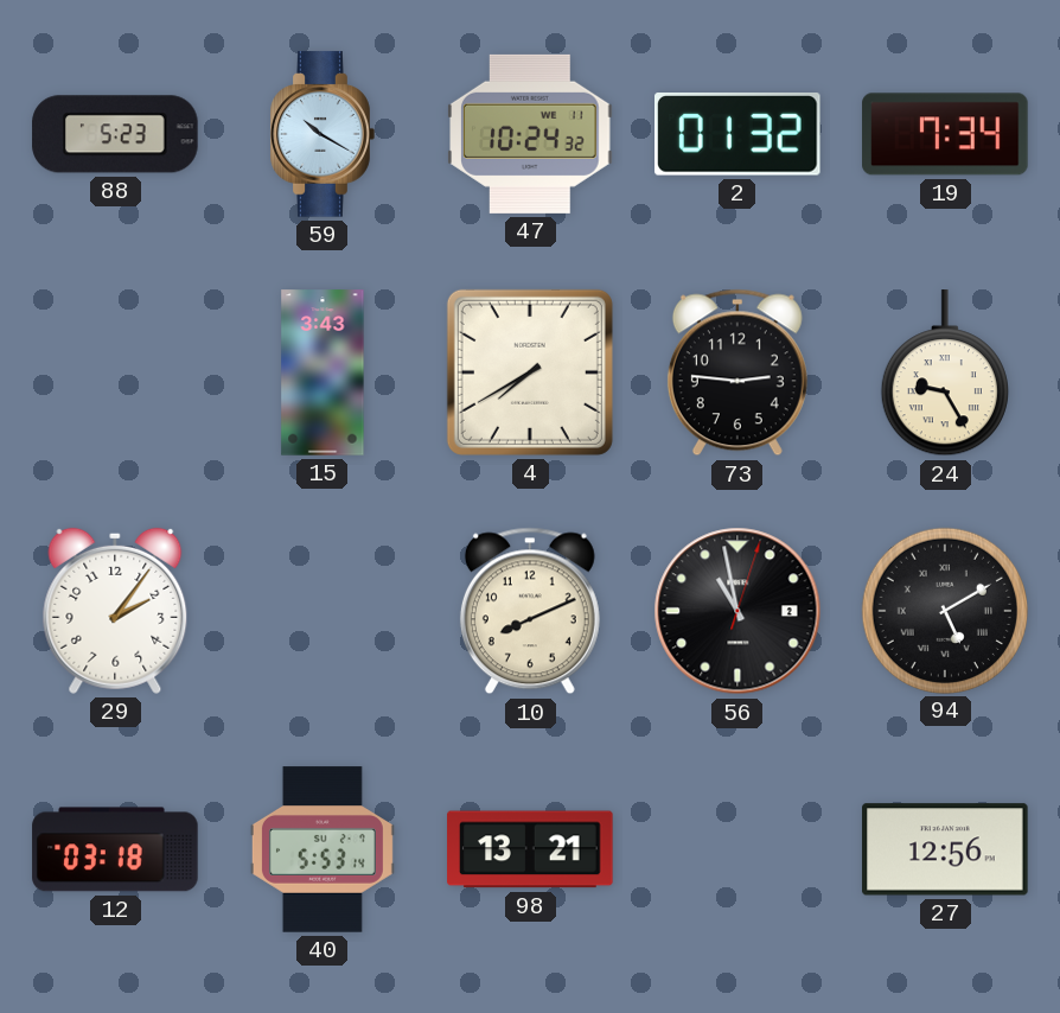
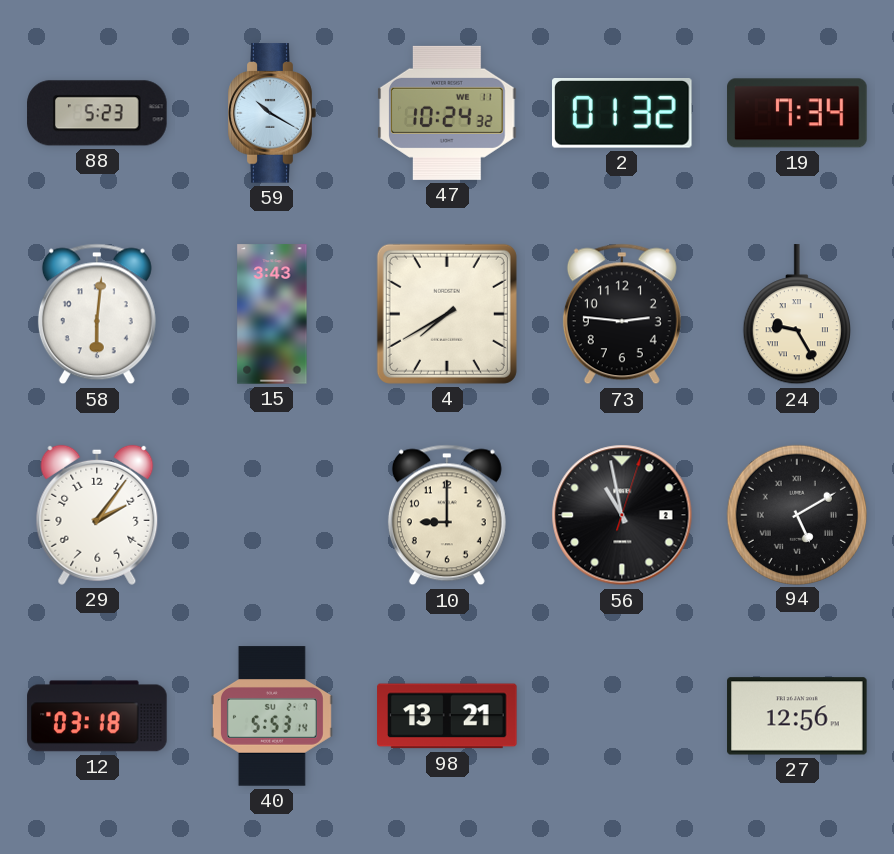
58: none -> 6:01
10: 8:11 -> 9:00
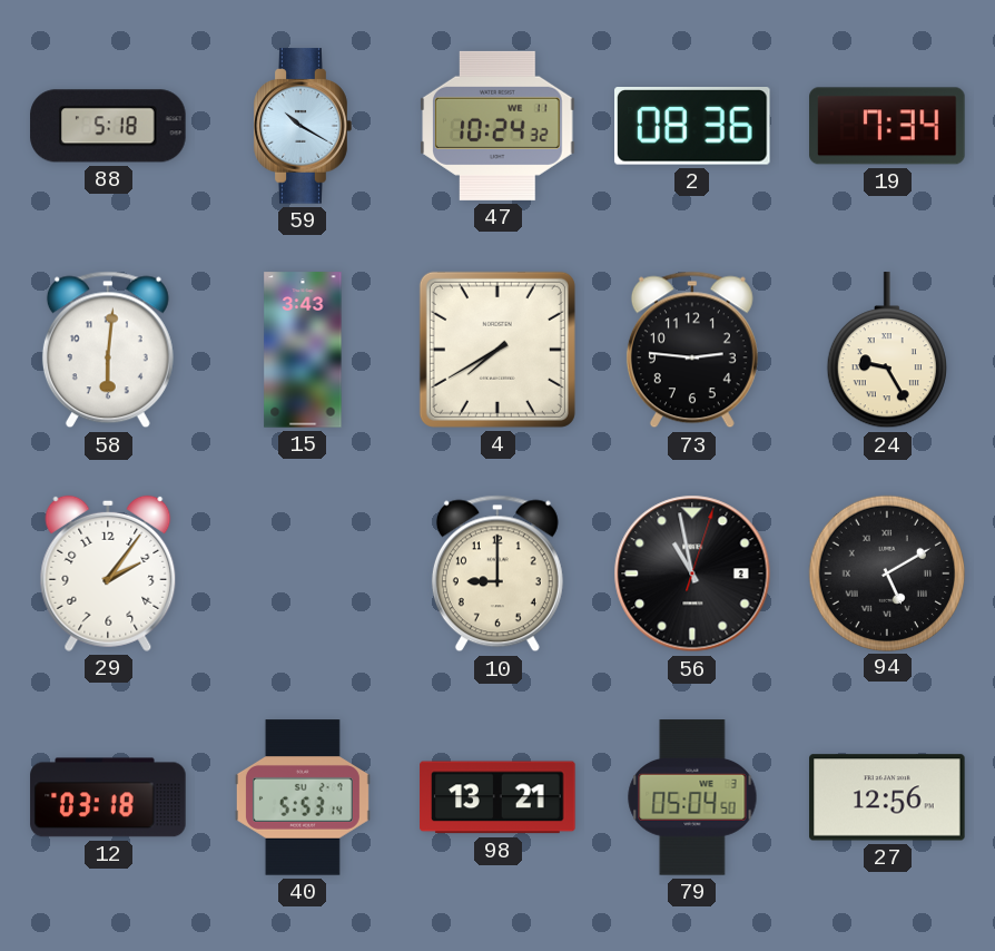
88: 5:23 -> 5:18
2: 01:32 -> 08:36
79: none -> 05:04
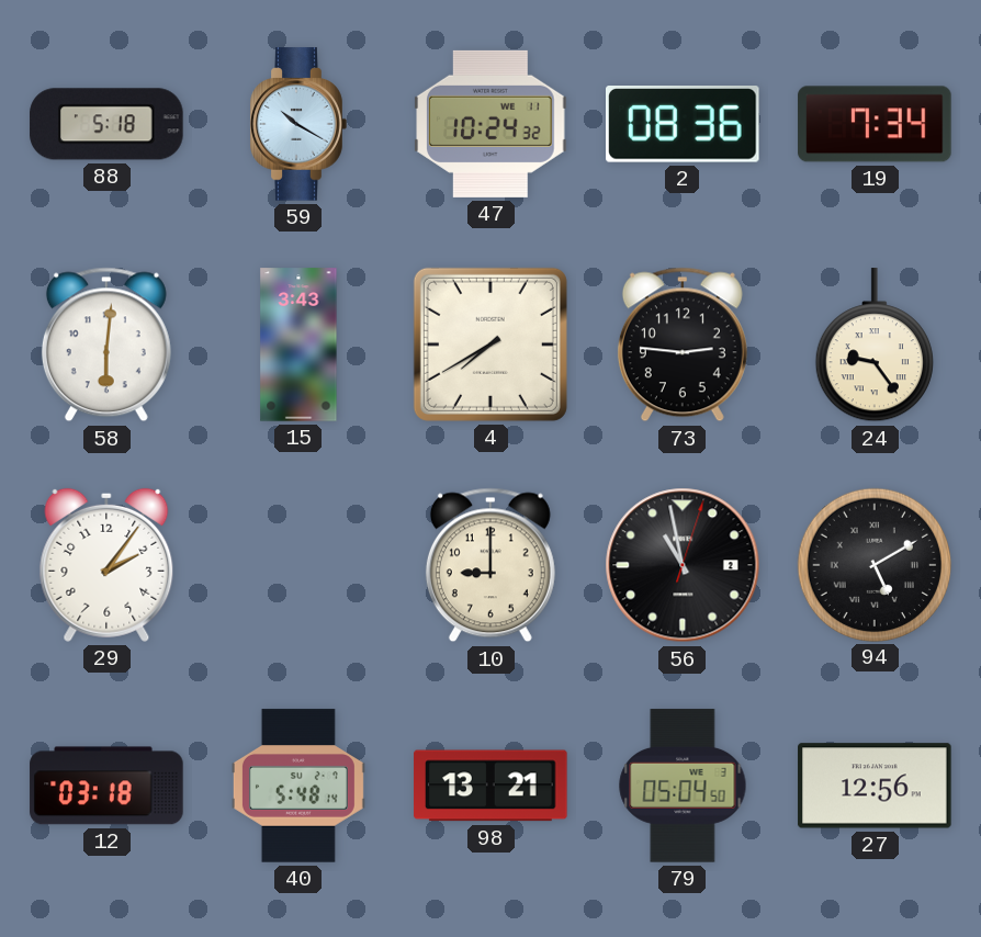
24: 9:25 -> 9:24
40: 5:53 -> 5:48
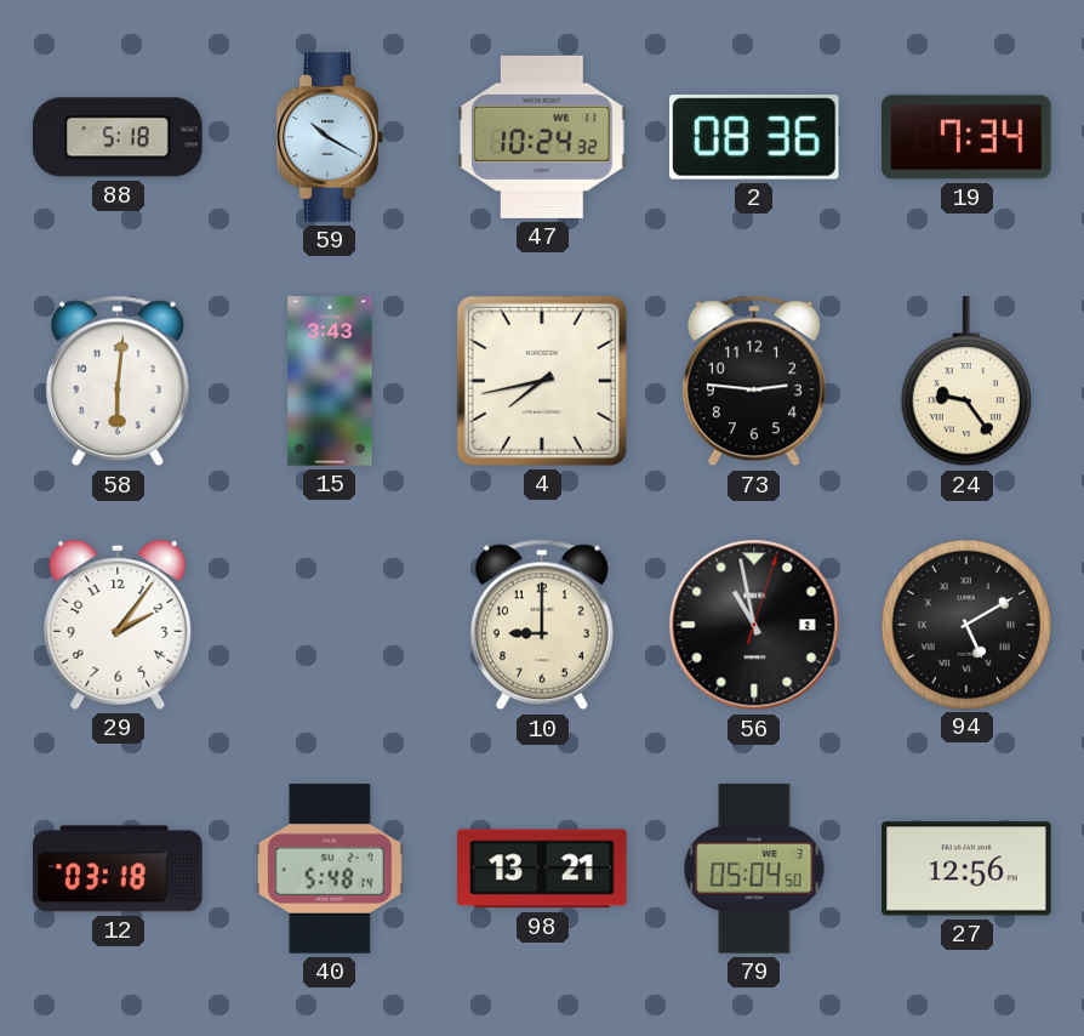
4: 7:40 -> 7:43
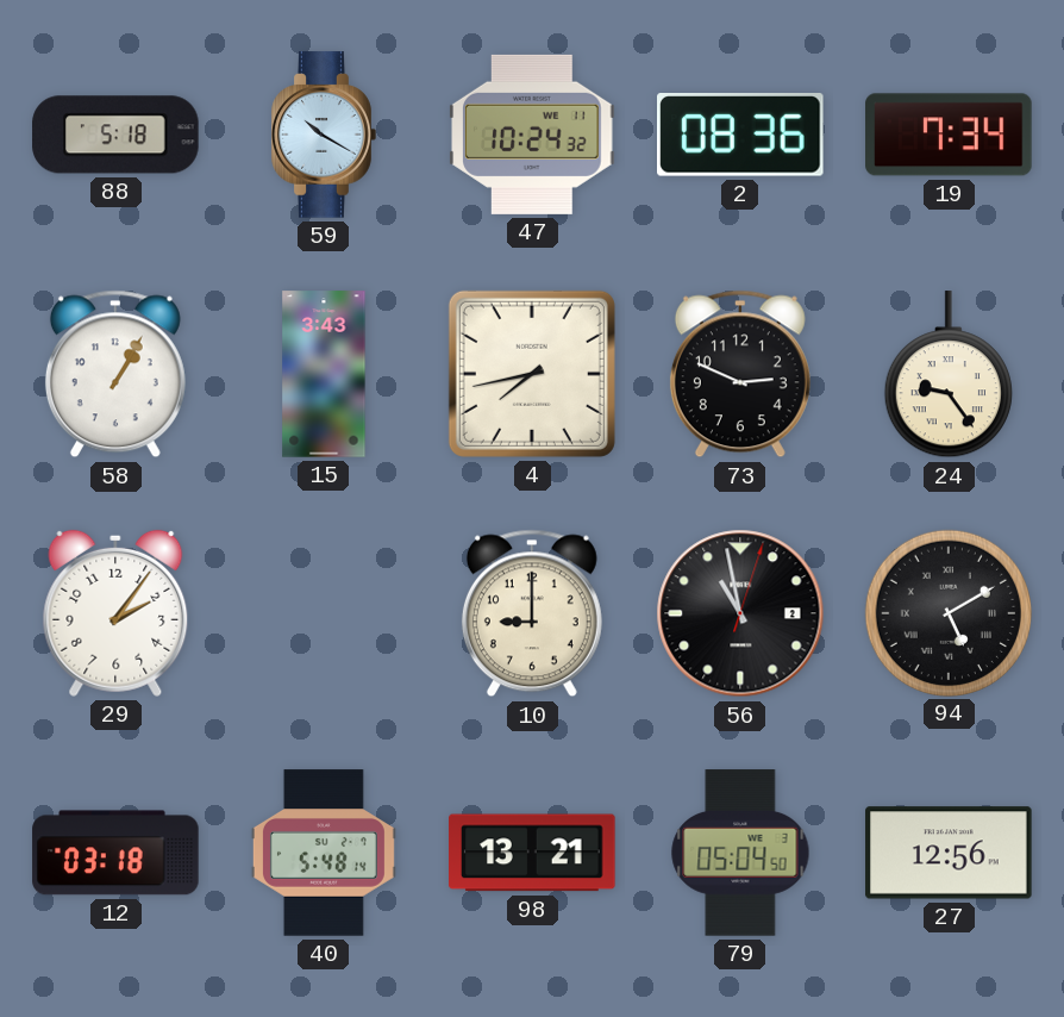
58: 6:01 -> 1:05
73: 2:46 -> 2:49
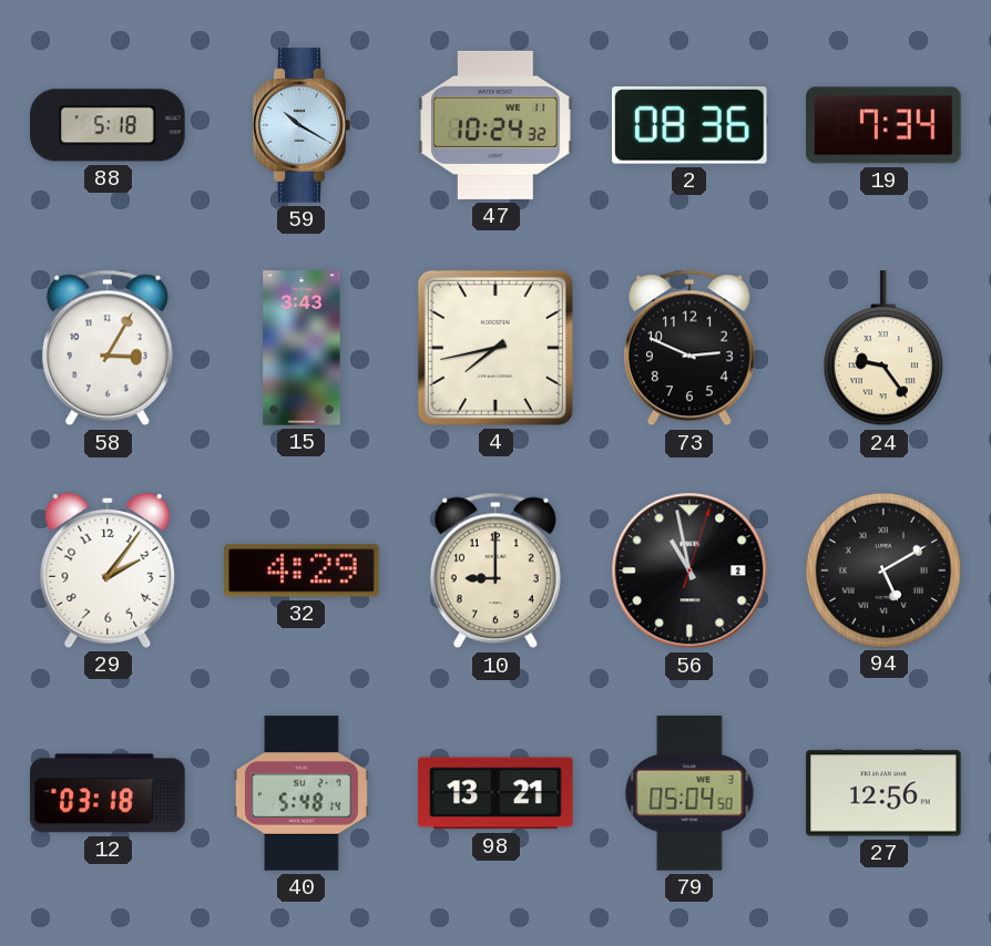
58: 1:05 -> 3:05
32: none -> 4:29
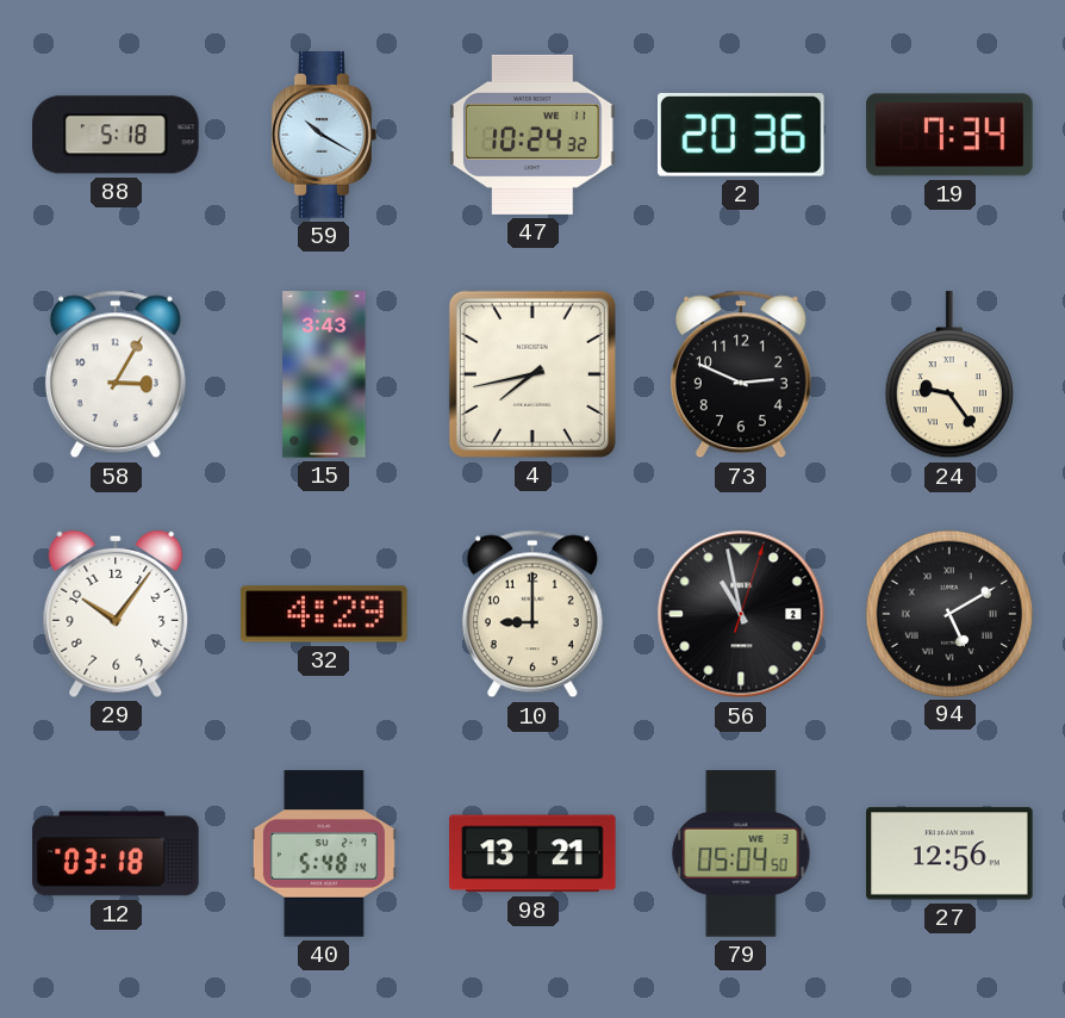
2: 08:36 -> 20:36
29: 2:06 -> 10:06
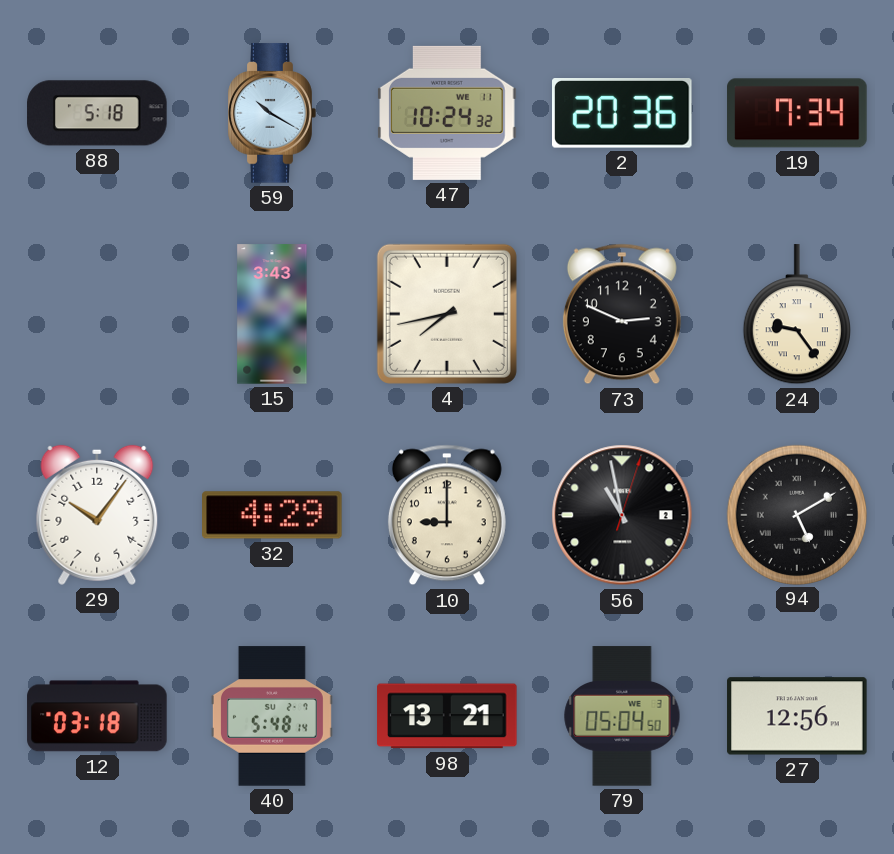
58: 3:05 -> none
